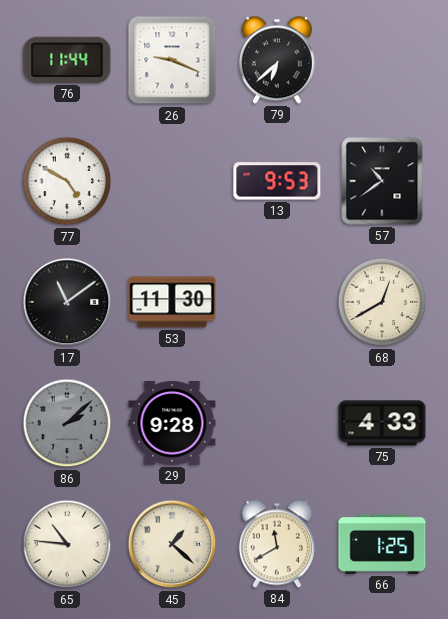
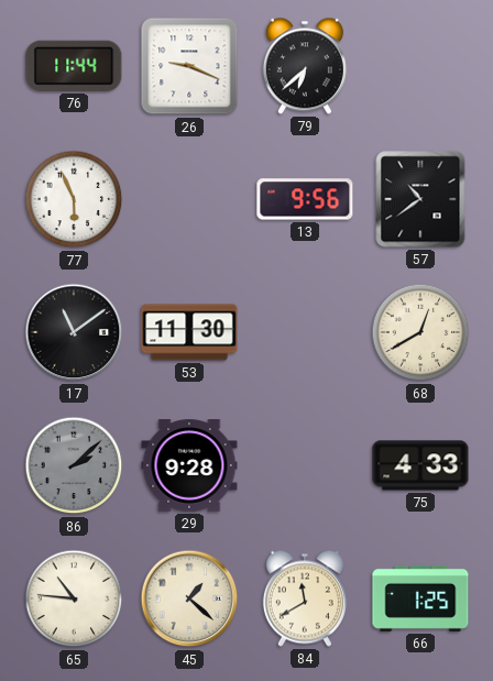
77: 4:50 -> 5:56
13: 9:53 -> 9:56
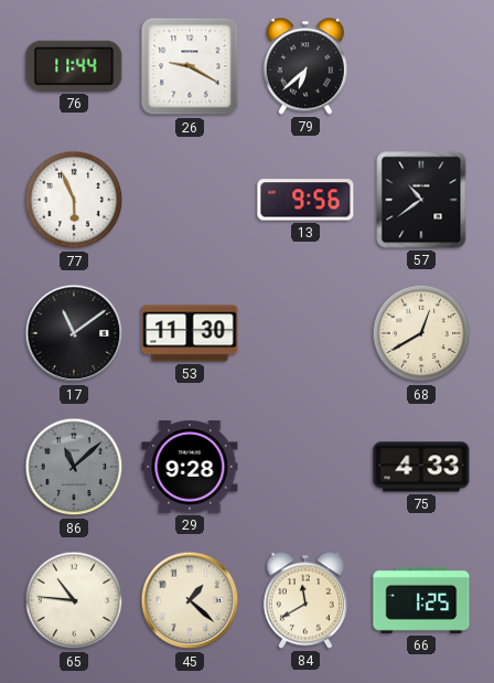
26: 9:19 -> 9:20
86: 2:08 -> 11:08
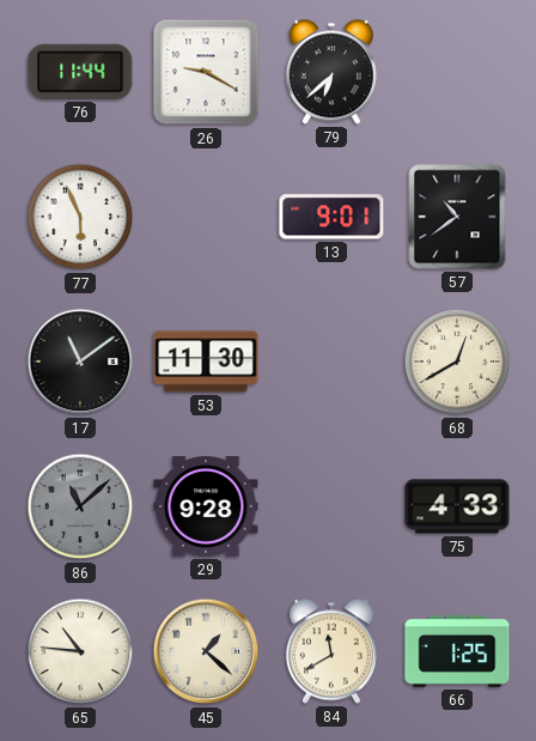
13: 9:56 -> 9:01
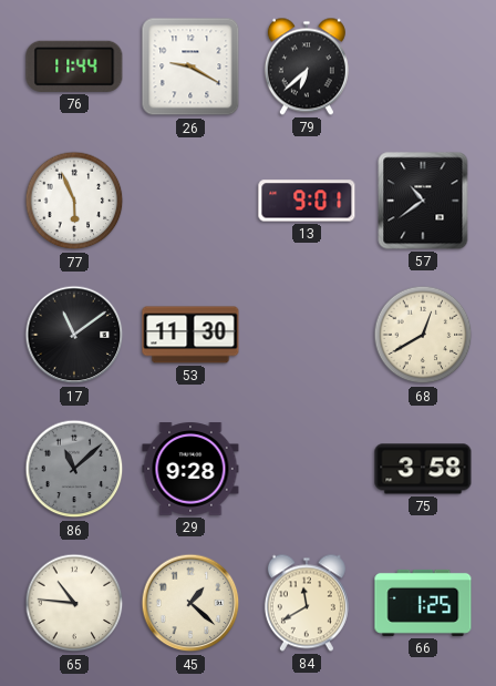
75: 4:33 -> 3:58
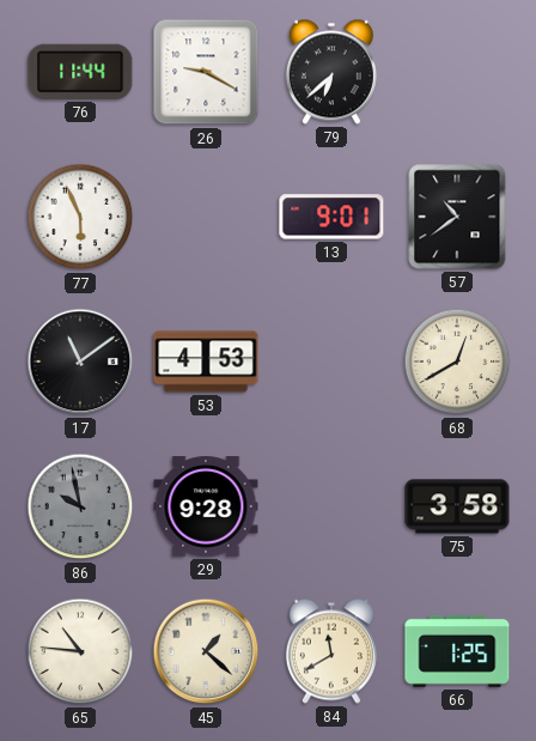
53: 11:30 -> 4:53
86: 11:08 -> 9:58
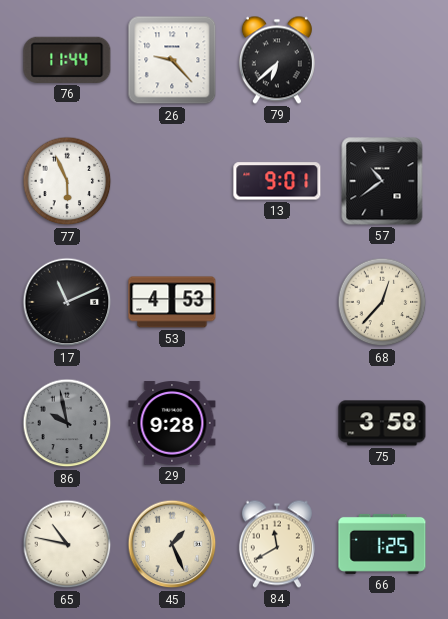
26: 9:20 -> 9:23
17: 11:09 -> 11:11
68: 12:40 -> 12:37
65: 10:46 -> 10:47
45: 1:22 -> 1:26
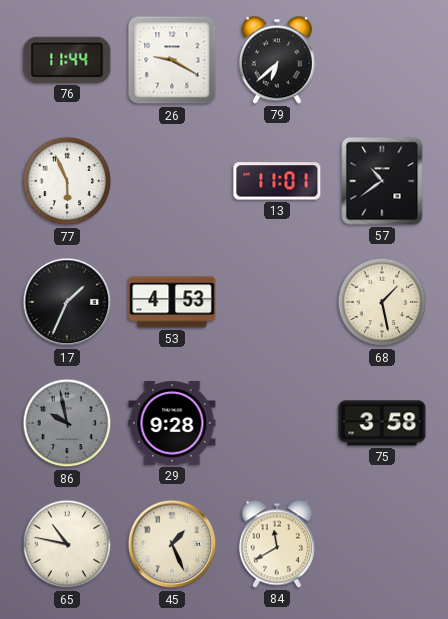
26: 9:23 -> 9:20
13: 9:01 -> 11:01
17: 11:11 -> 1:34
68: 12:37 -> 1:28
66: 1:25 -> none
